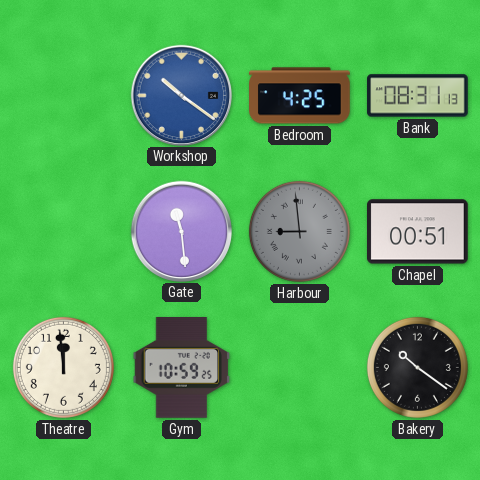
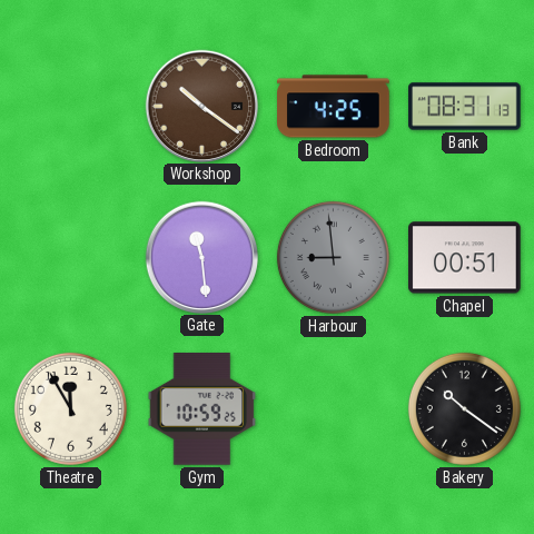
Workshop dial: blue -> brown
Theatre: 11:59 -> 11:55
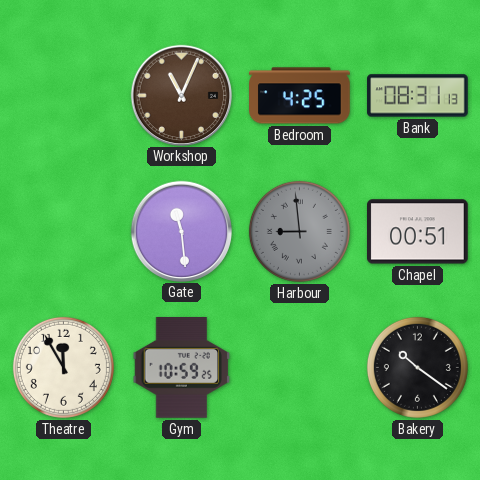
Workshop: 10:21 -> 11:04
